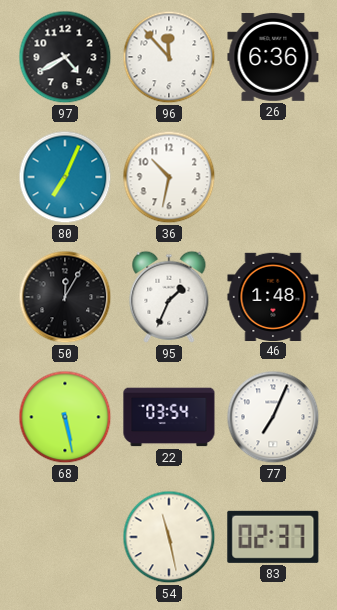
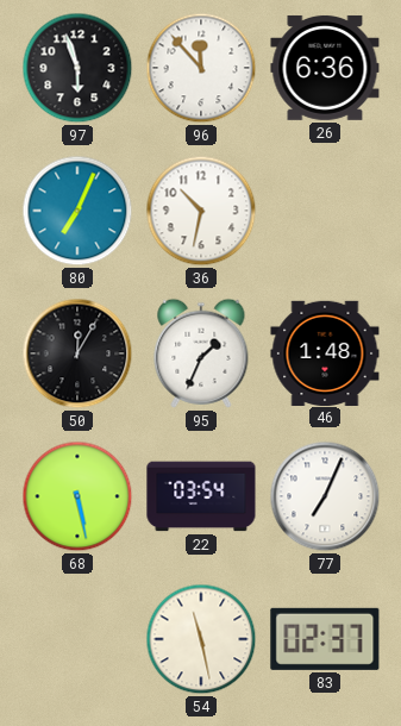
97: 4:40 -> 5:57
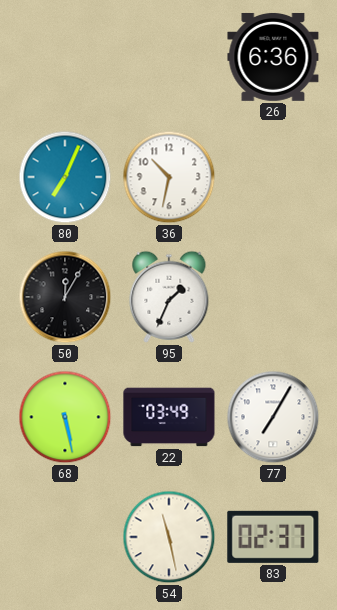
97: 5:57 -> none
96: 11:53 -> none
46: 1:48 -> none
22: 03:54 -> 03:49
77: 7:04 -> 7:05
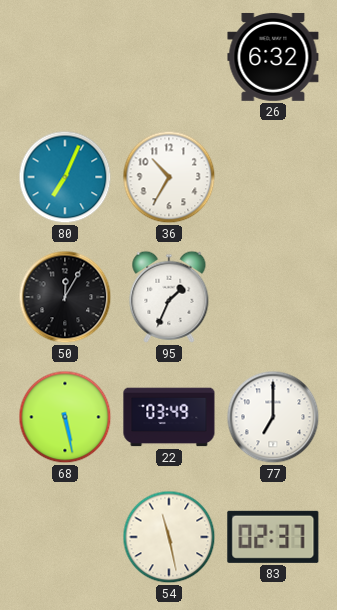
26: 6:36 -> 6:32
36: 10:32 -> 10:35
77: 7:05 -> 7:00
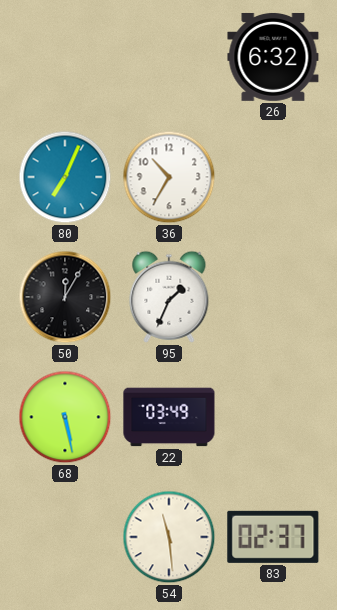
77: 7:00 -> none
54: 11:28 -> 11:29
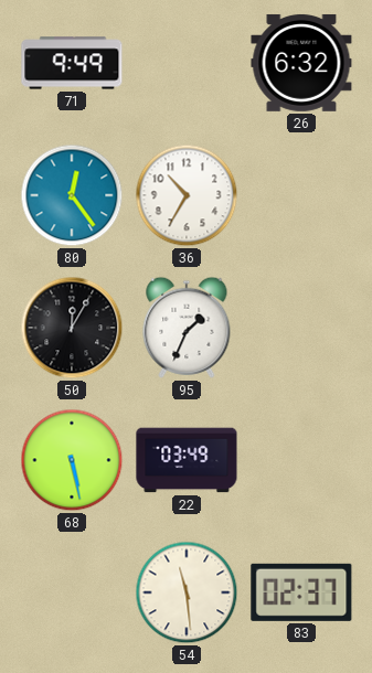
71: none -> 9:49
80: 7:04 -> 12:24
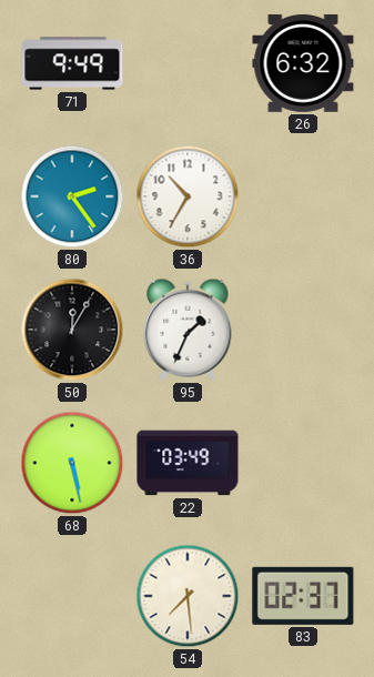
80: 12:24 -> 2:24
54: 11:29 -> 7:29
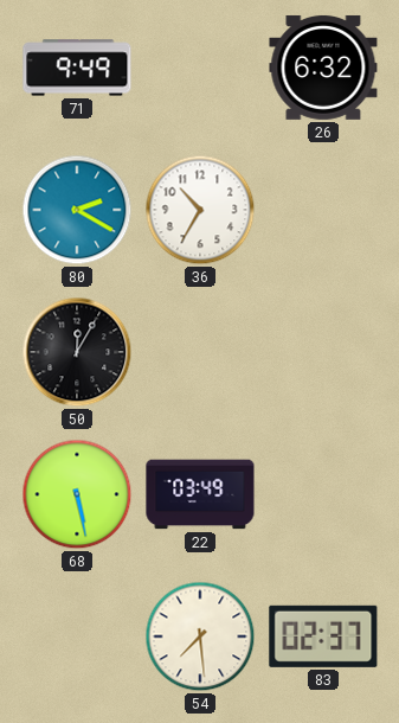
80: 2:24 -> 2:20
95: 1:34 -> none
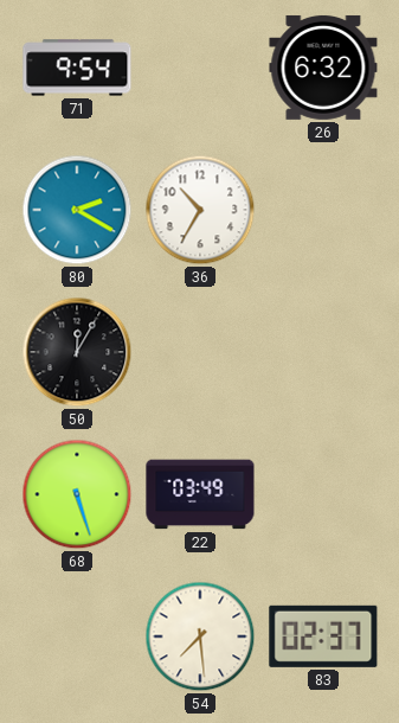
71: 9:49 -> 9:54
68: 5:28 -> 5:27
